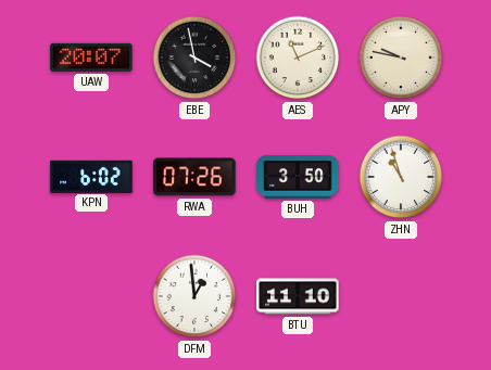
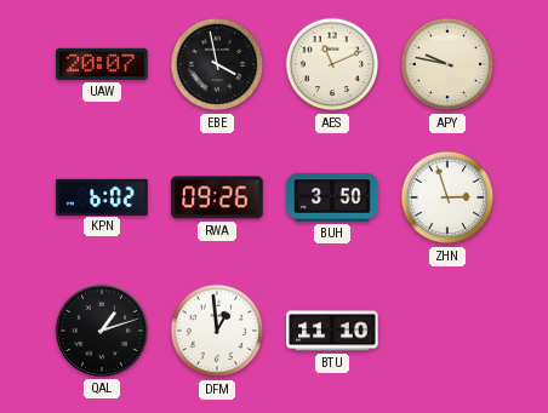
RWA: 07:26 -> 09:26
ZHN: 10:57 -> 2:57
QAL: none -> 1:12
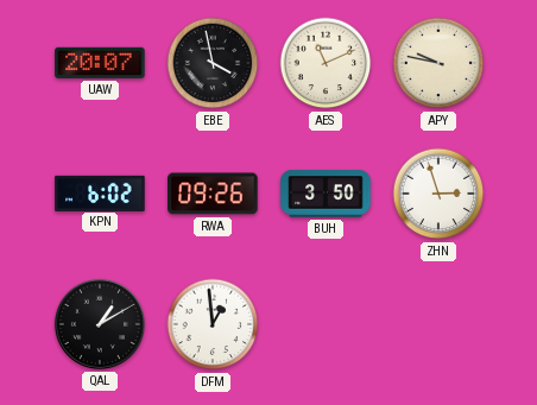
QAL: 1:12 -> 1:10
BTU: 11:10 -> none
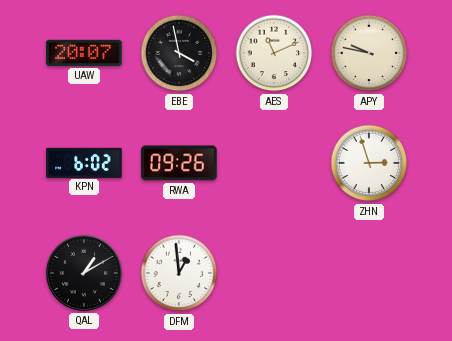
BUH: 3:50 -> none
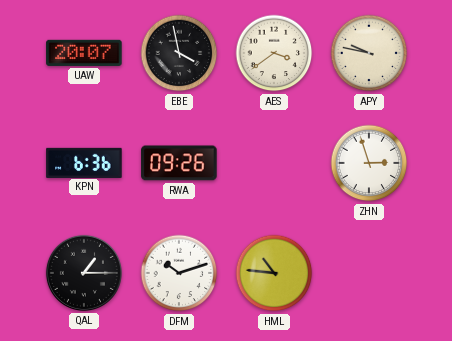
AES: 11:11 -> 3:39
KPN: 6:02 -> 6:36
QAL: 1:10 -> 1:15
DFM: 12:59 -> 10:12
HML: none -> 10:46
